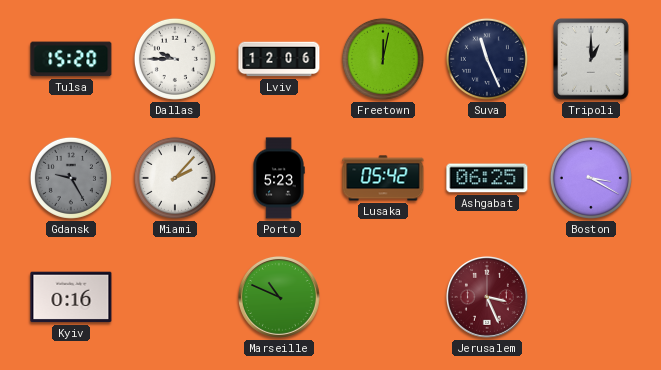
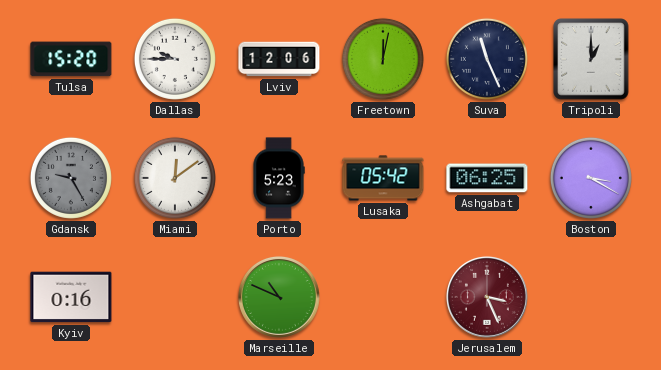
Miami: 2:07 -> 12:09
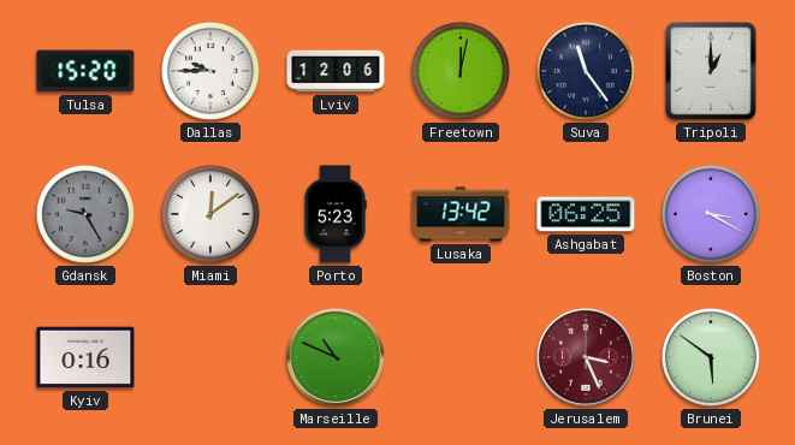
Suva: 11:26 -> 11:24
Lusaka: 05:42 -> 13:42
Brunei: none -> 5:51
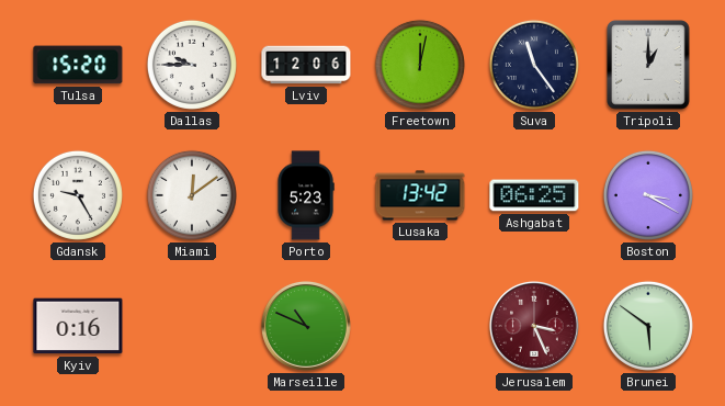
Gdansk dial: grey -> white
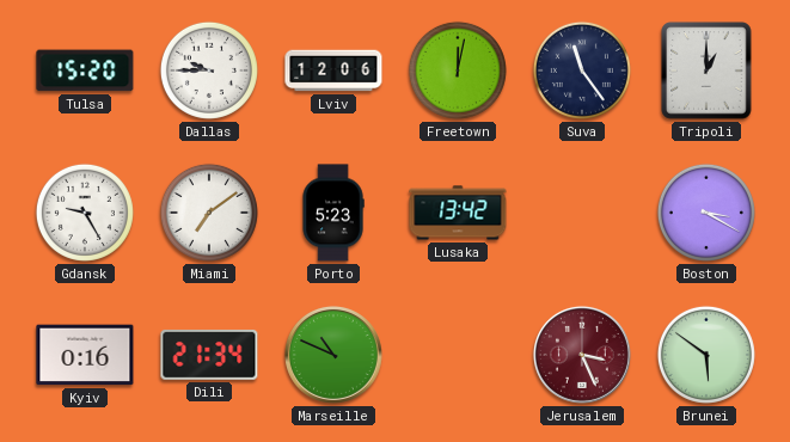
Miami: 12:09 -> 7:09
Ashgabat: 06:25 -> none
Dili: none -> 21:34
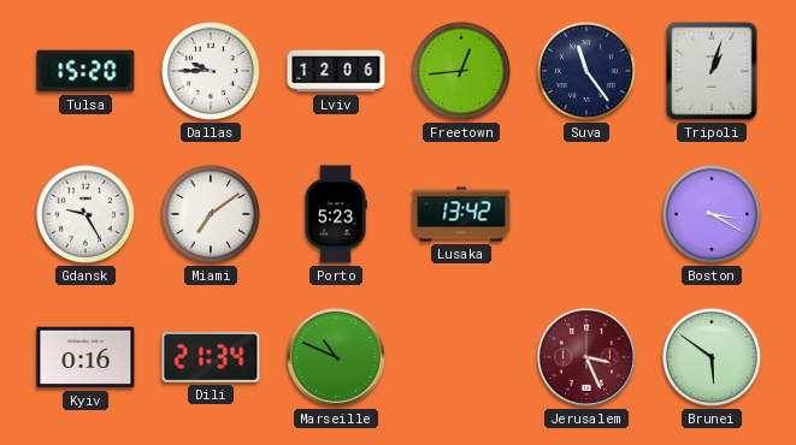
Freetown: 12:02 -> 12:44
Tripoli: 1:00 -> 1:03
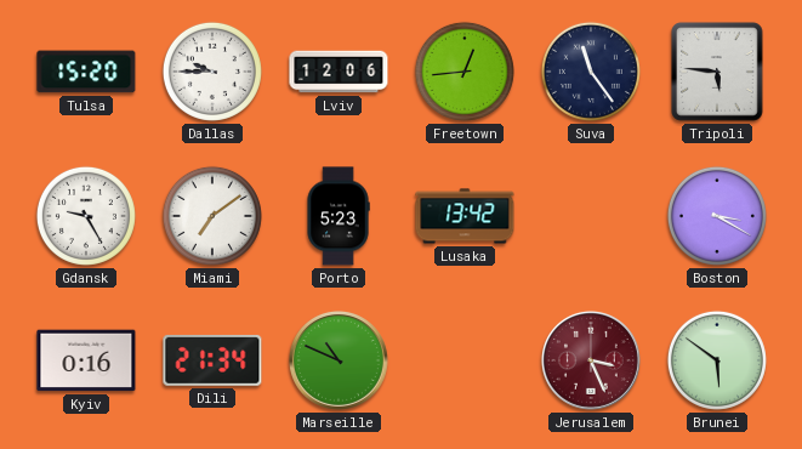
Tripoli: 1:03 -> 5:46
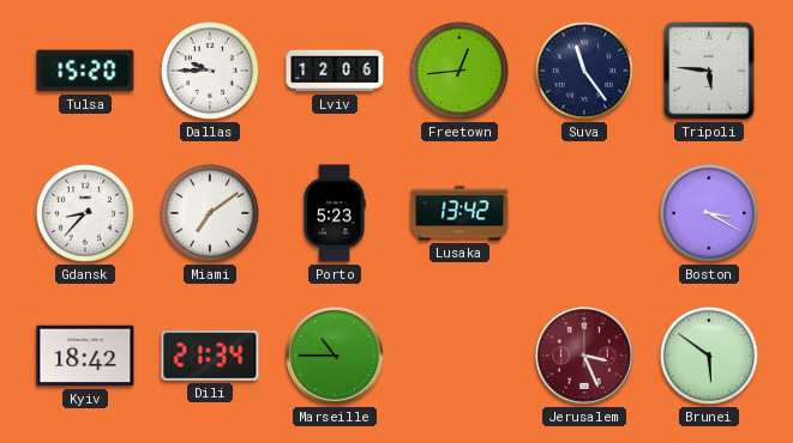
Gdansk: 9:25 -> 8:37
Kyiv: 0:16 -> 18:42
Marseille: 10:49 -> 10:45
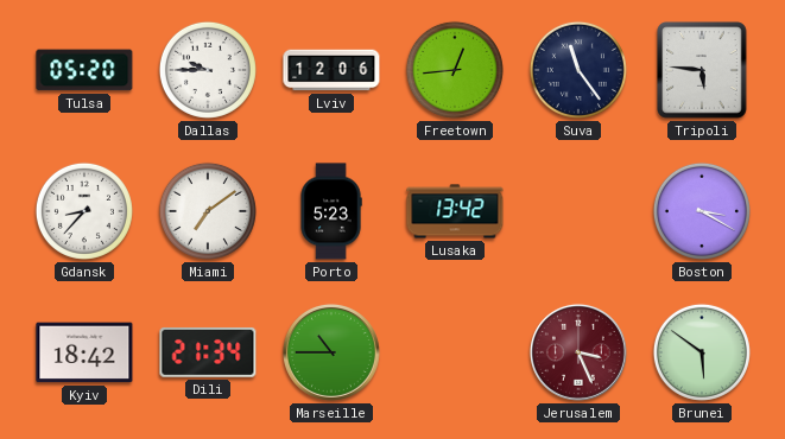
Tulsa: 15:20 -> 05:20
